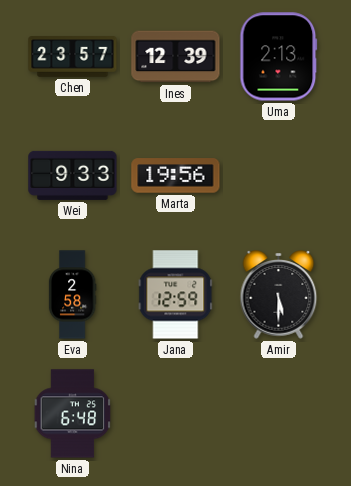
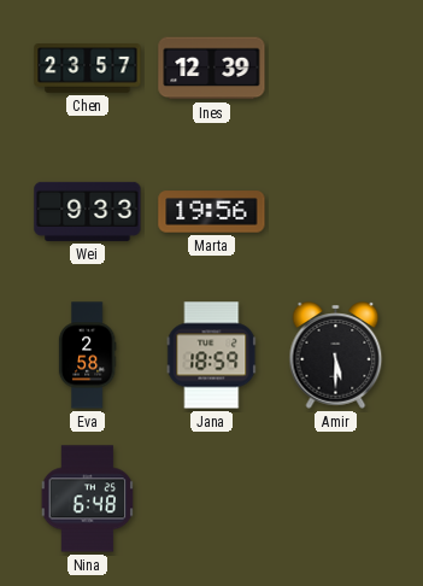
Uma: 2:13 -> none
Jana: 12:59 -> 18:59
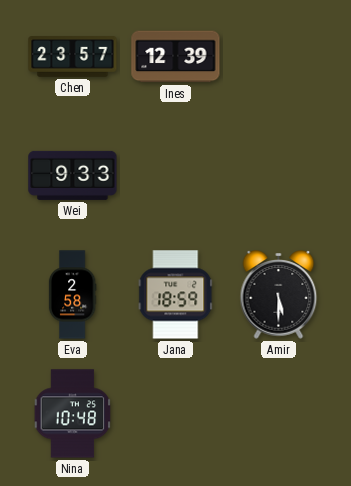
Marta: 19:56 -> none
Nina: 6:48 -> 10:48
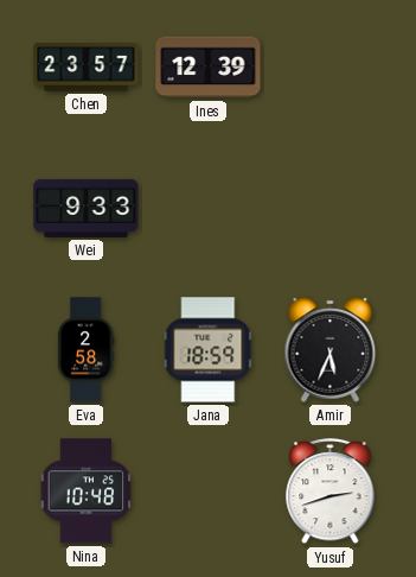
Amir: 5:30 -> 5:34
Yusuf: none -> 2:42
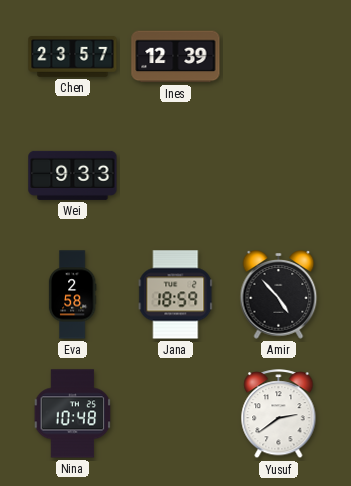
Amir: 5:34 -> 4:53
Yusuf: 2:42 -> 2:39
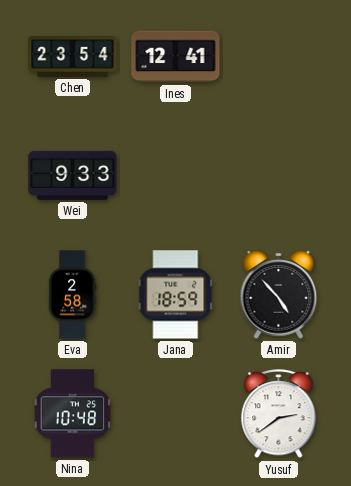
Chen: 23:57 -> 23:54
Ines: 12:39 -> 12:41
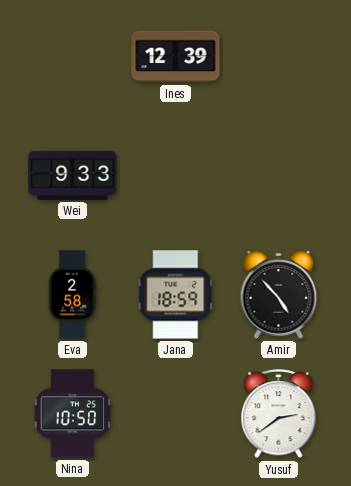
Chen: 23:54 -> none
Ines: 12:41 -> 12:39
Nina: 10:48 -> 10:50
